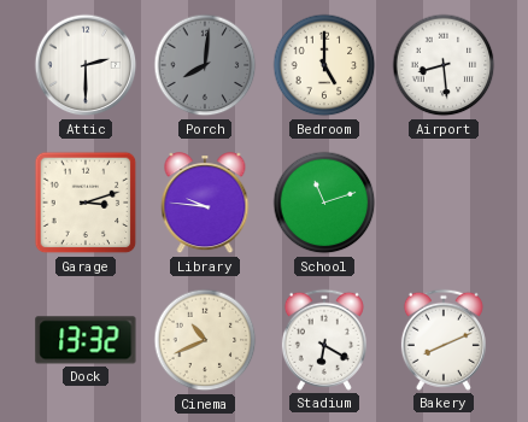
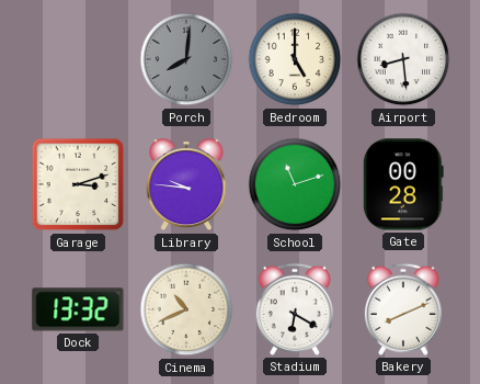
Attic: 2:30 -> none
Gate: none -> 00:28
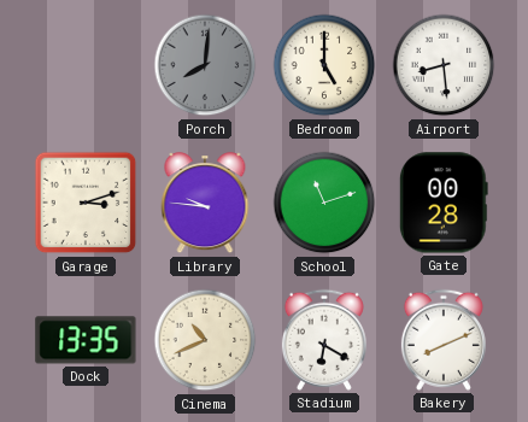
Dock: 13:32 -> 13:35
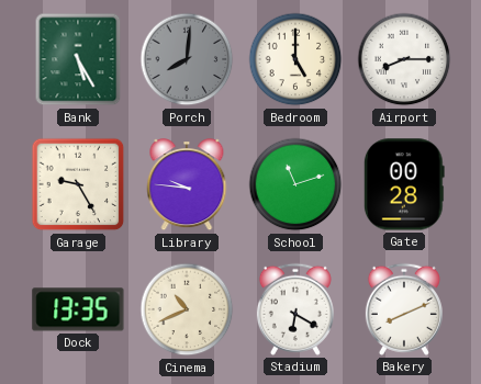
Bank: none -> 5:25
Airport: 8:29 -> 8:15
Garage: 3:12 -> 9:25
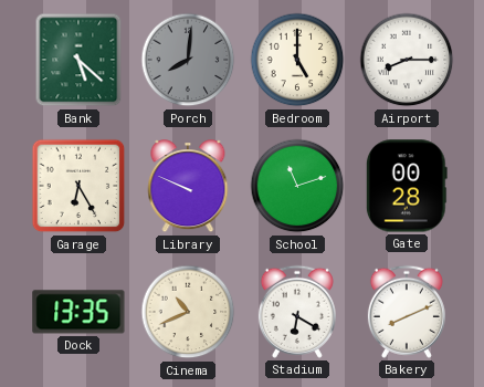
Bank: 5:25 -> 5:22
Garage: 9:25 -> 6:25
Library: 9:46 -> 9:49
